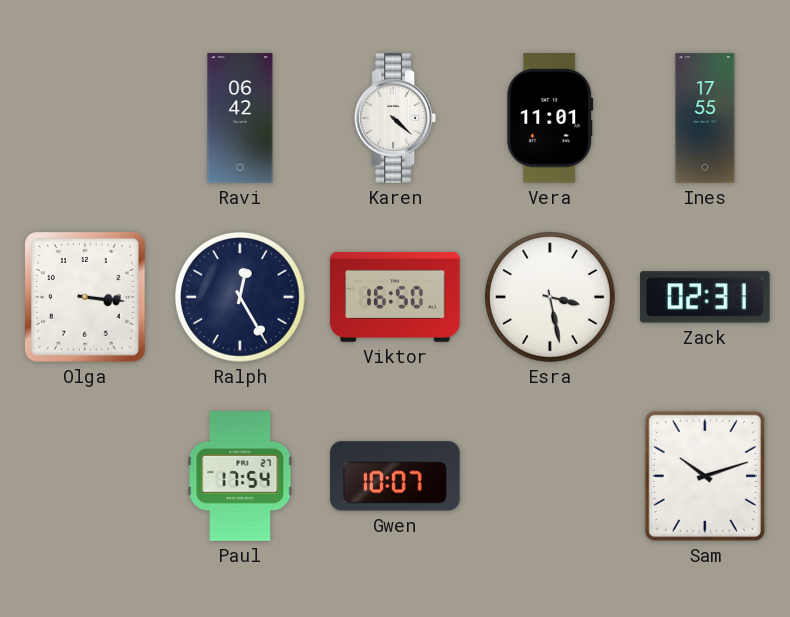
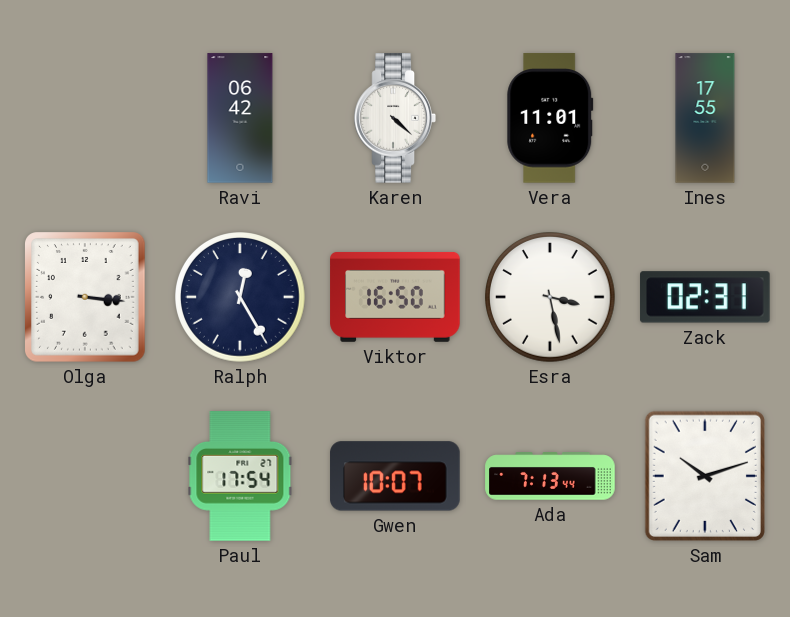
Ada: none -> 7:13
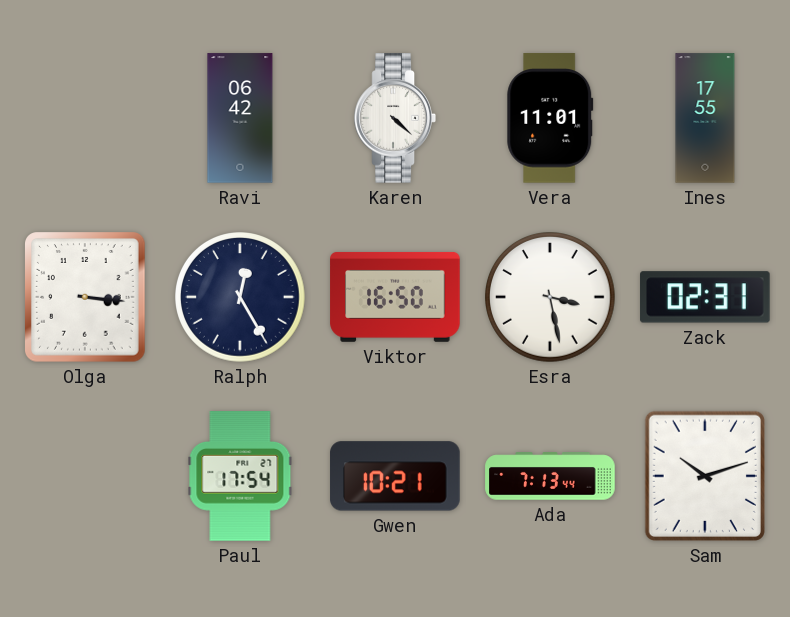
Gwen: 10:07 -> 10:21
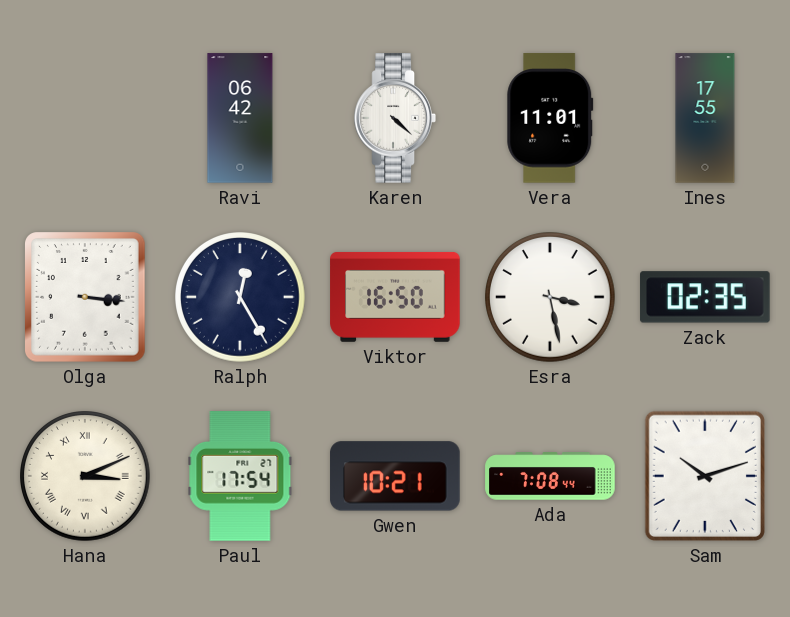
Zack: 02:31 -> 02:35
Hana: none -> 3:11
Ada: 7:13 -> 7:08
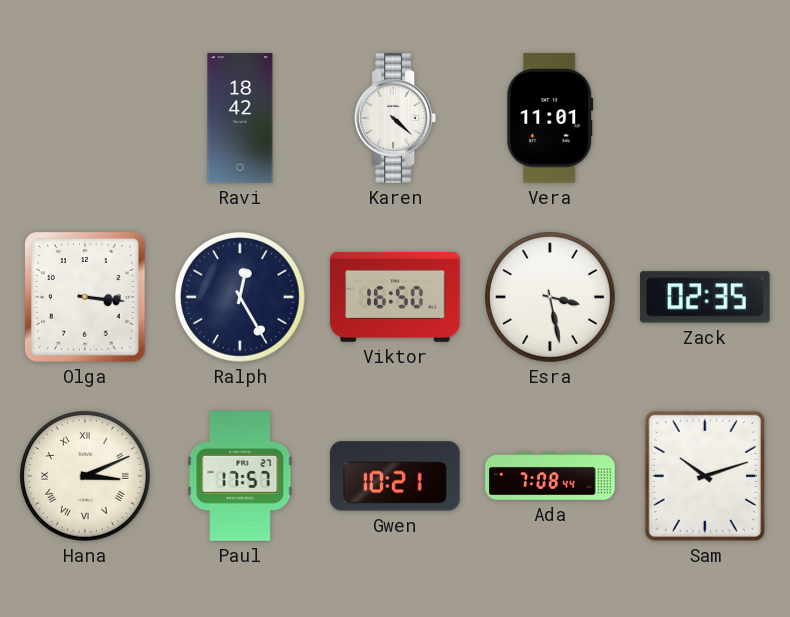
Ravi: 06:42 -> 18:42
Ines: 17:55 -> none
Paul: 17:54 -> 17:57
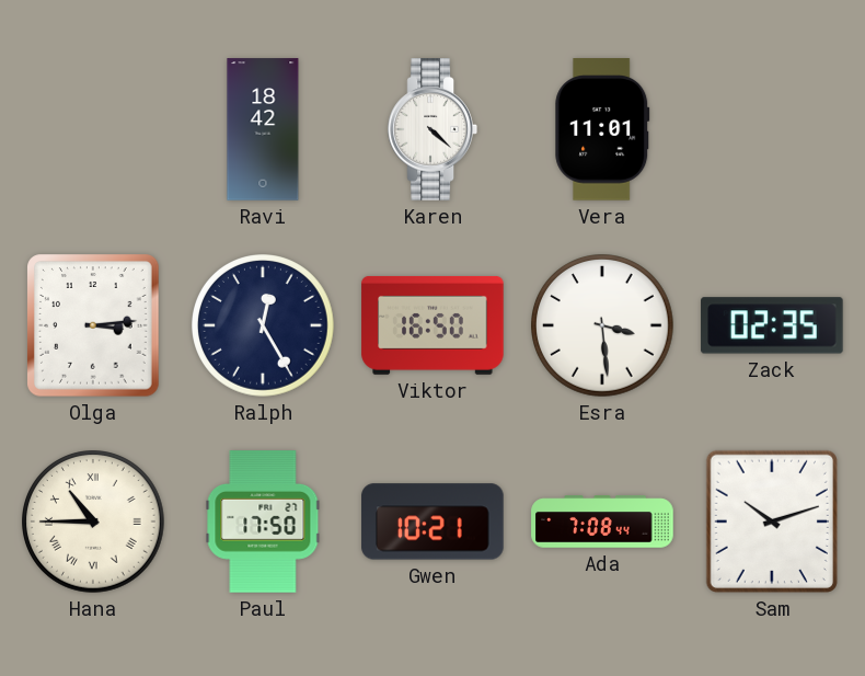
Olga: 3:16 -> 3:14
Esra: 3:28 -> 3:29
Hana: 3:11 -> 10:45
Paul: 17:57 -> 17:50
